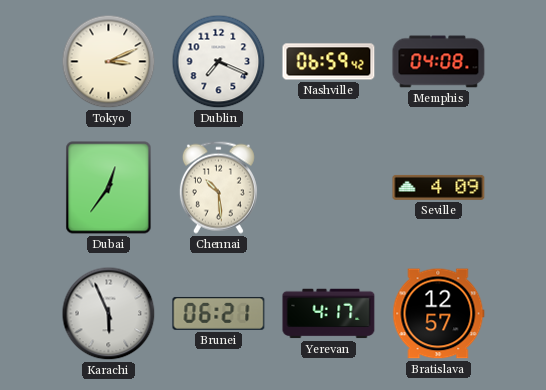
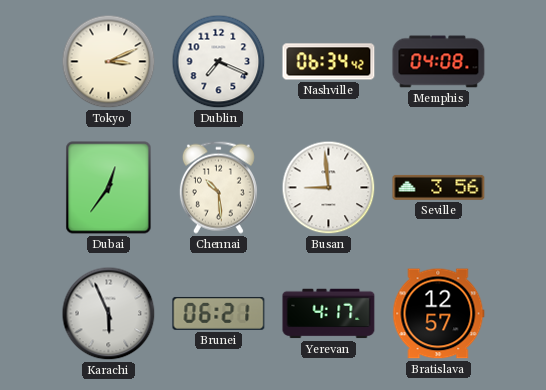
Nashville: 06:59 -> 06:34
Busan: none -> 8:59
Seville: 4:09 -> 3:56
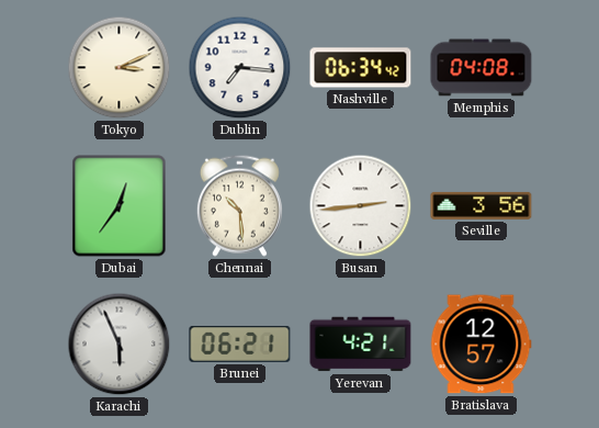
Dublin: 7:19 -> 7:16
Busan: 8:59 -> 2:44
Yerevan: 4:17 -> 4:21
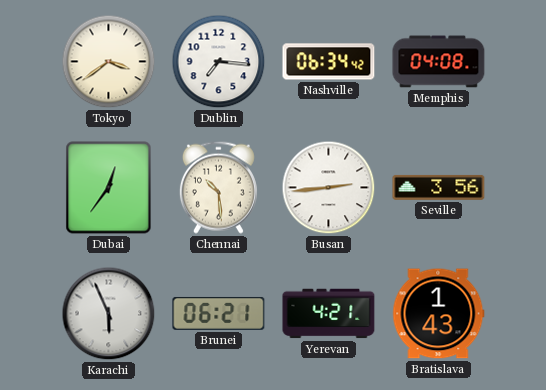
Tokyo: 3:11 -> 3:39
Bratislava: 12:57 -> 1:43
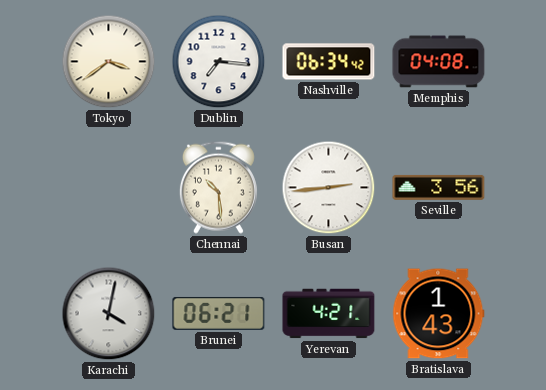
Dubai: 12:36 -> none
Karachi: 5:56 -> 4:02
